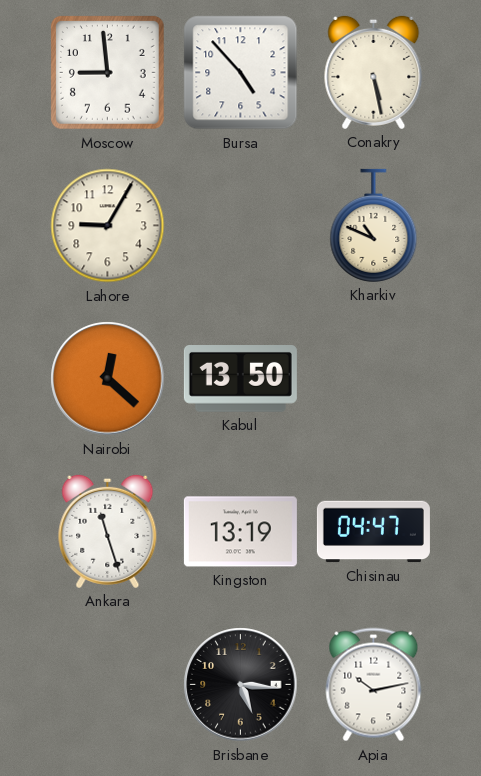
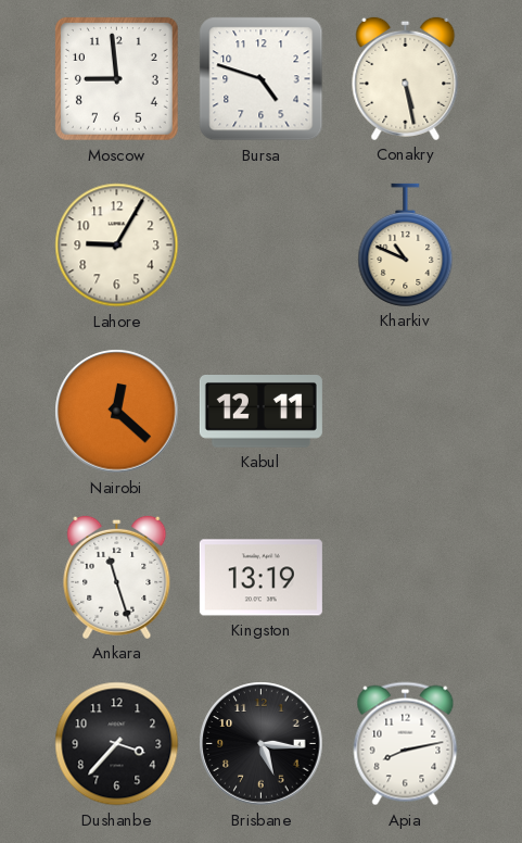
Bursa: 4:53 -> 4:48
Kabul: 13:50 -> 12:11
Chisinau: 04:47 -> none
Dushanbe: none -> 3:37
Apia: 10:13 -> 8:13
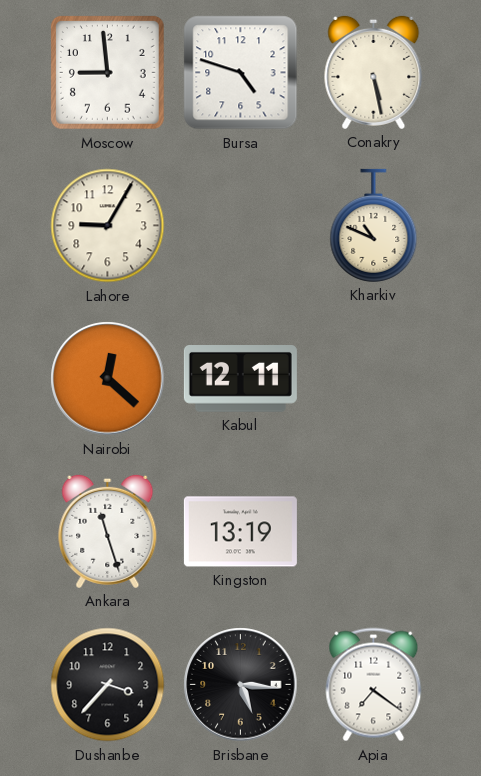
Apia: 8:13 -> 7:21
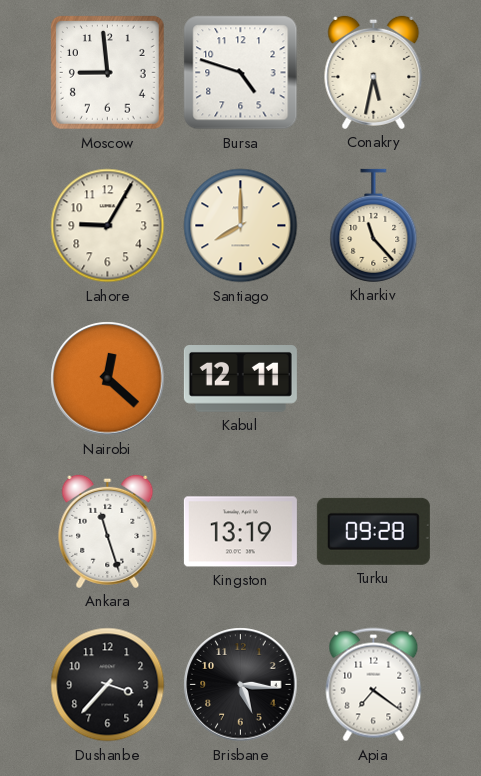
Conakry: 5:28 -> 5:32
Santiago: none -> 8:00
Kharkiv: 10:49 -> 11:23
Turku: none -> 09:28
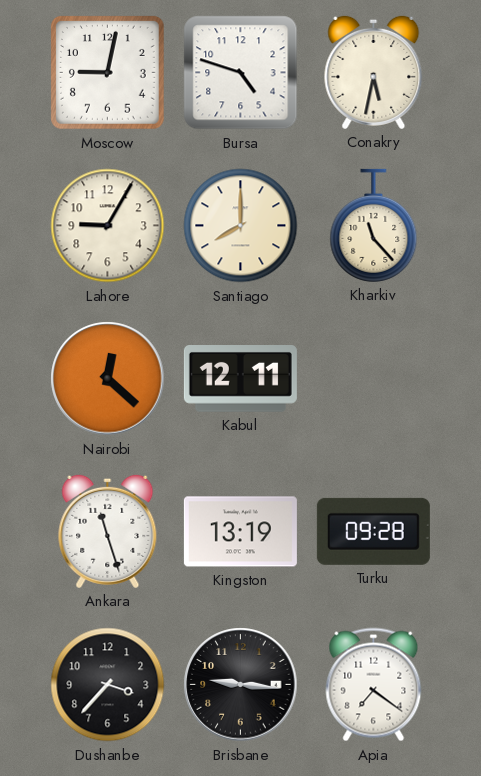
Moscow: 8:59 -> 9:02
Brisbane: 5:16 -> 9:16
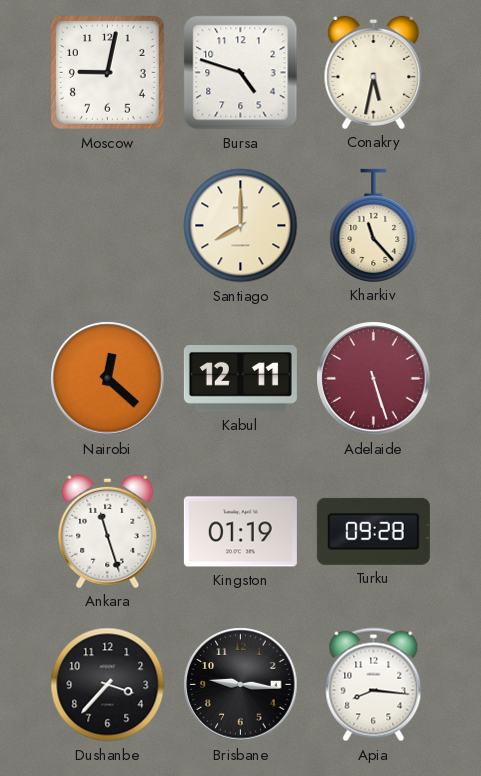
Lahore: 9:05 -> none
Adelaide: none -> 5:27
Kingston: 13:19 -> 01:19
Apia: 7:21 -> 8:16
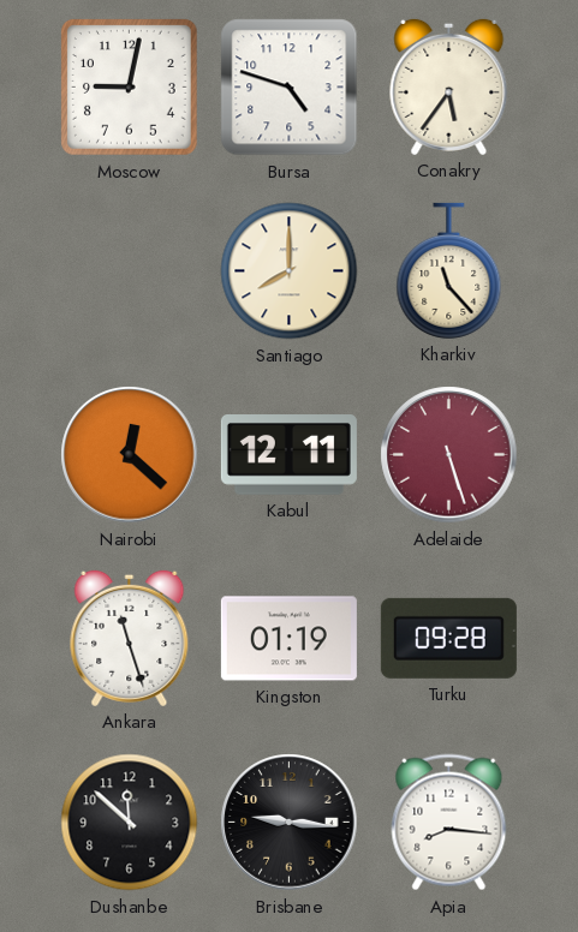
Conakry: 5:32 -> 5:36
Dushanbe: 3:37 -> 11:52
